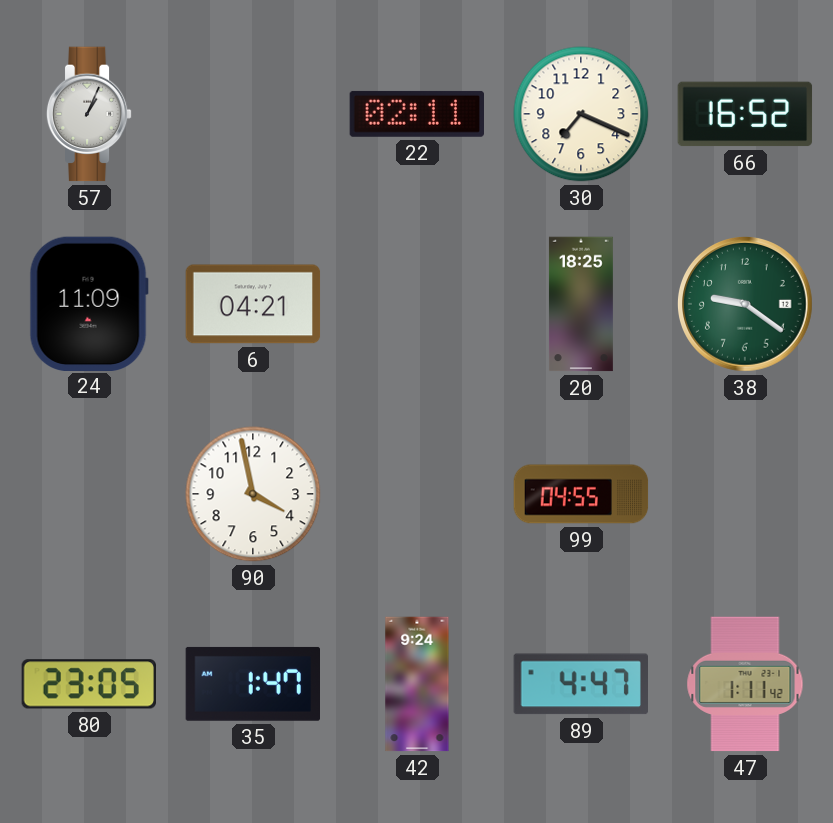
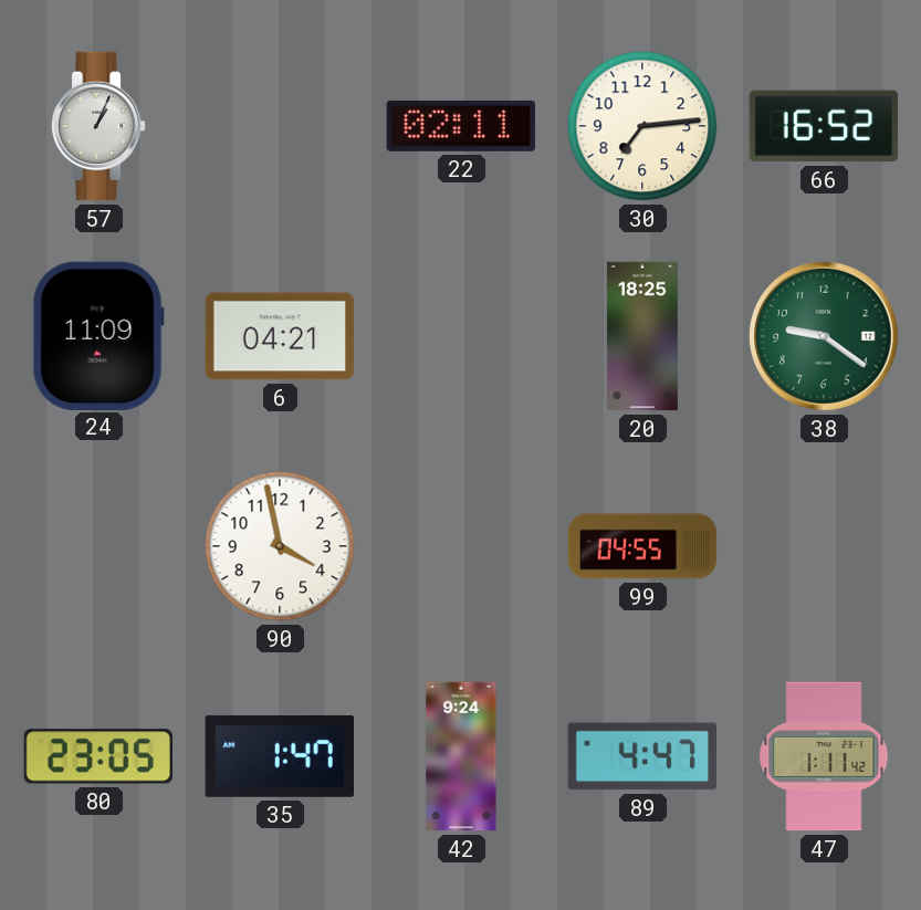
30: 7:19 -> 7:14
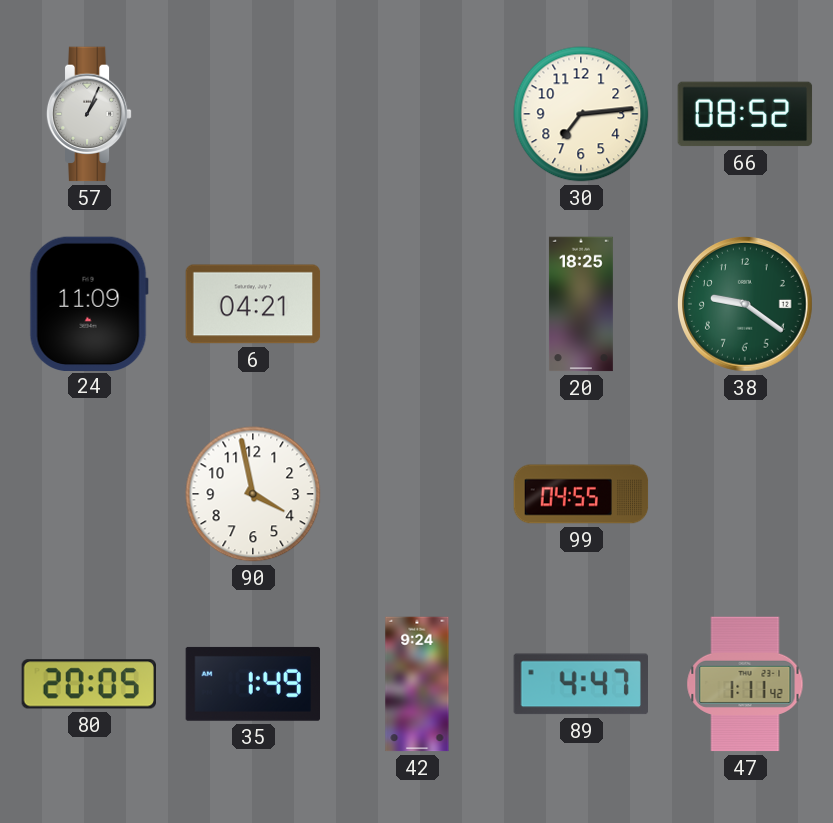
22: 02:11 -> none
66: 16:52 -> 08:52
80: 23:05 -> 20:05
35: 1:47 -> 1:49
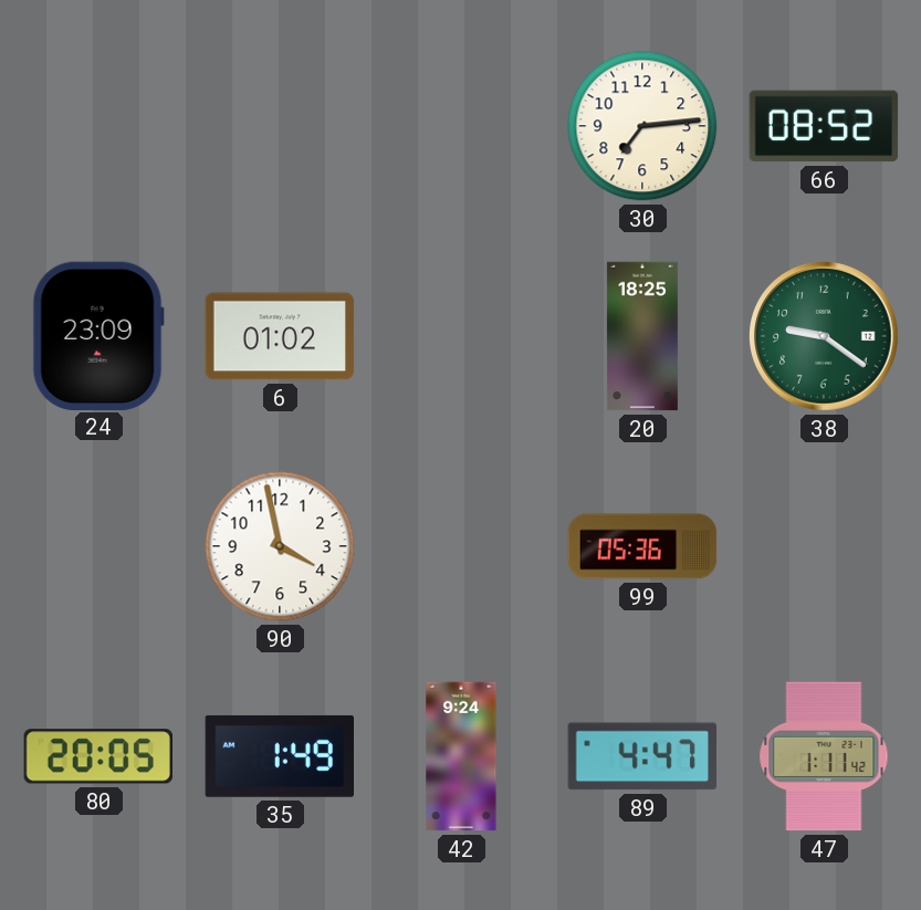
57: 1:04 -> none
24: 11:09 -> 23:09
6: 04:21 -> 01:02
99: 04:55 -> 05:36
